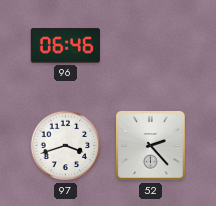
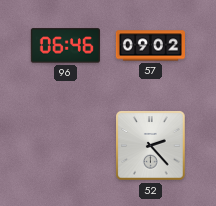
57: none -> 09:02
97: 3:42 -> none
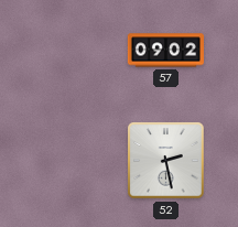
96: 06:46 -> none
52: 2:23 -> 2:28
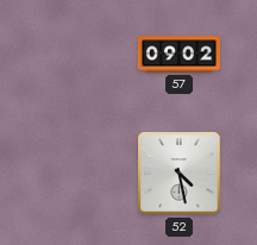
52: 2:28 -> 4:28
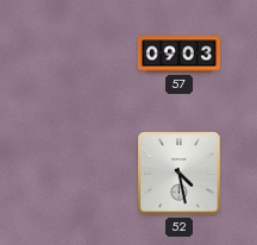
57: 09:02 -> 09:03
